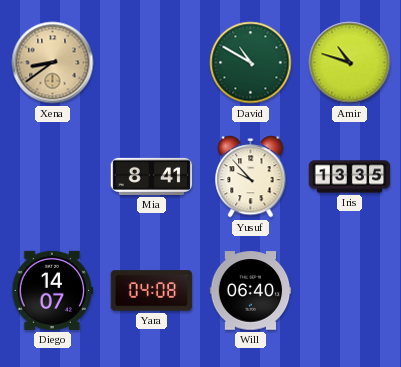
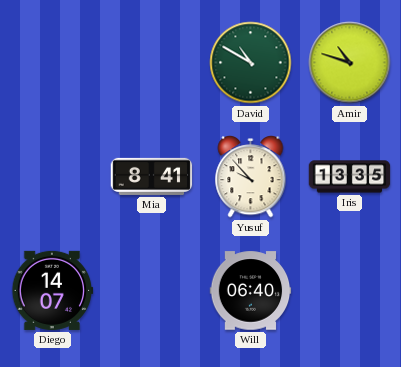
Xena: 8:39 -> none
Yara: 04:08 -> none
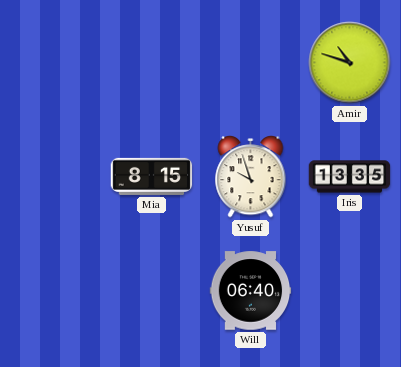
David: 10:50 -> none
Mia: 8:41 -> 8:15
Yusuf: 9:53 -> 9:57
Diego: 14:07 -> none
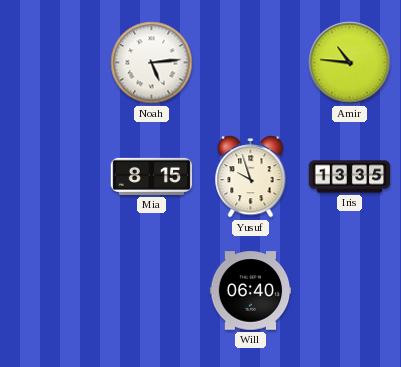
Noah: none -> 5:14
Amir: 10:48 -> 10:46
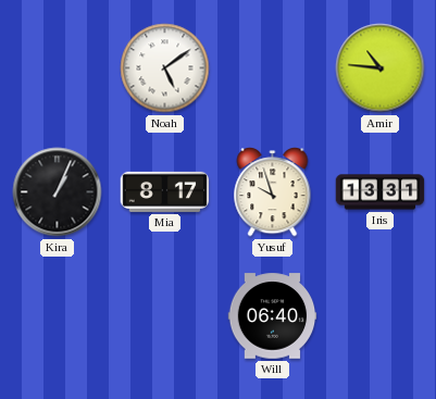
Noah: 5:14 -> 5:09
Kira: none -> 1:04
Mia: 8:15 -> 8:17
Iris: 13:35 -> 13:31
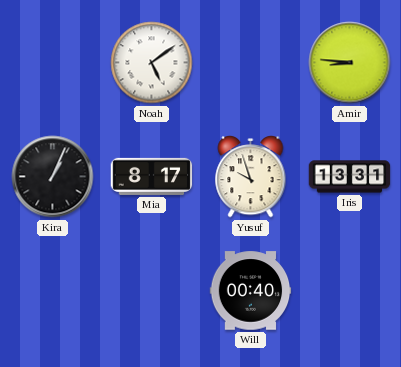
Amir: 10:46 -> 8:46
Will: 06:40 -> 00:40
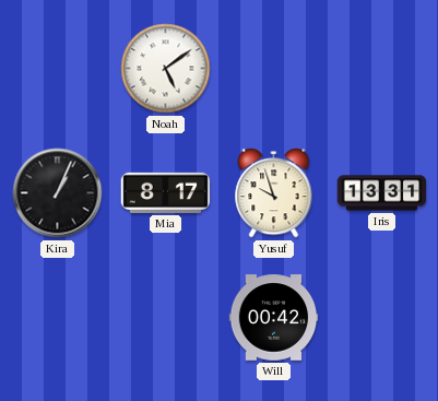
Amir: 8:46 -> none
Will: 00:40 -> 00:42
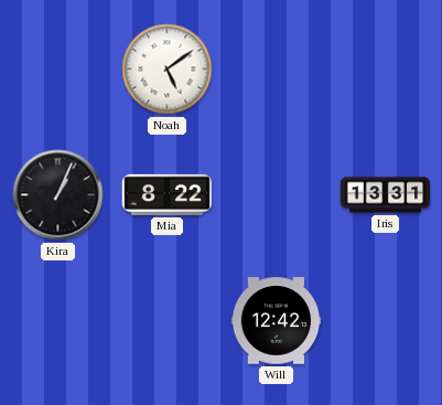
Mia: 8:17 -> 8:22
Yusuf: 9:57 -> none
Will: 00:42 -> 12:42
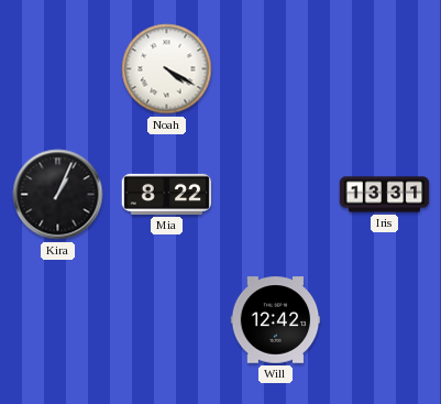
Noah: 5:09 -> 4:20
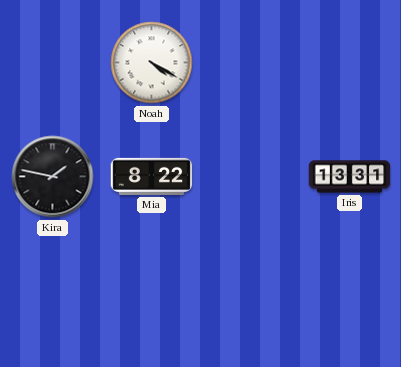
Kira: 1:04 -> 1:47
Will: 12:42 -> none
